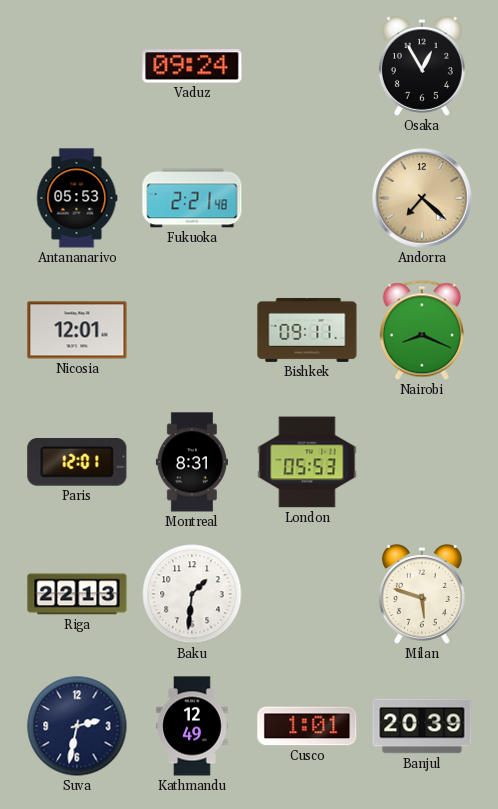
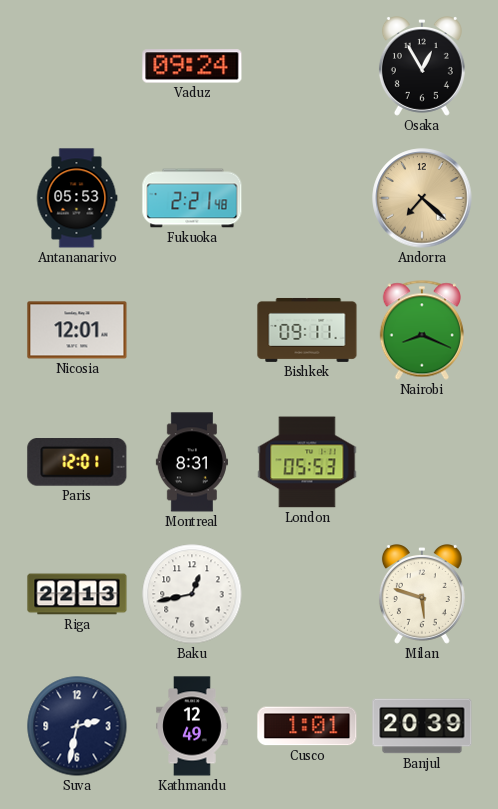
Baku: 1:31 -> 12:43
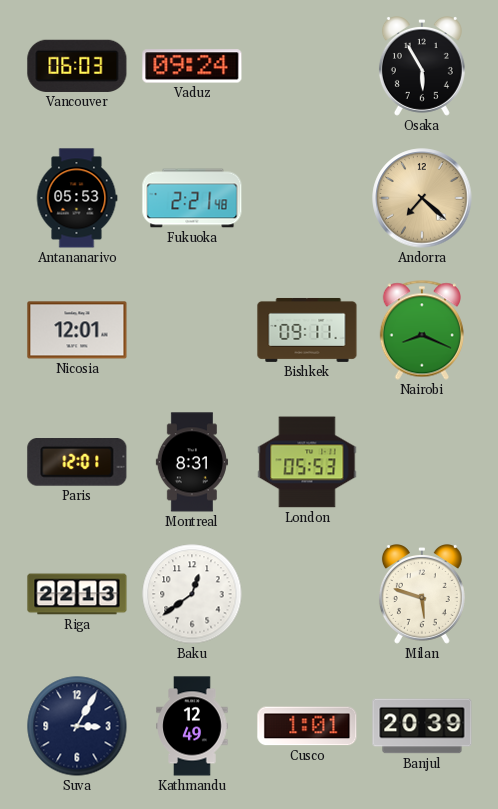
Vancouver: none -> 06:03
Osaka: 12:55 -> 5:55
Baku: 12:43 -> 12:39
Suva: 2:32 -> 3:05
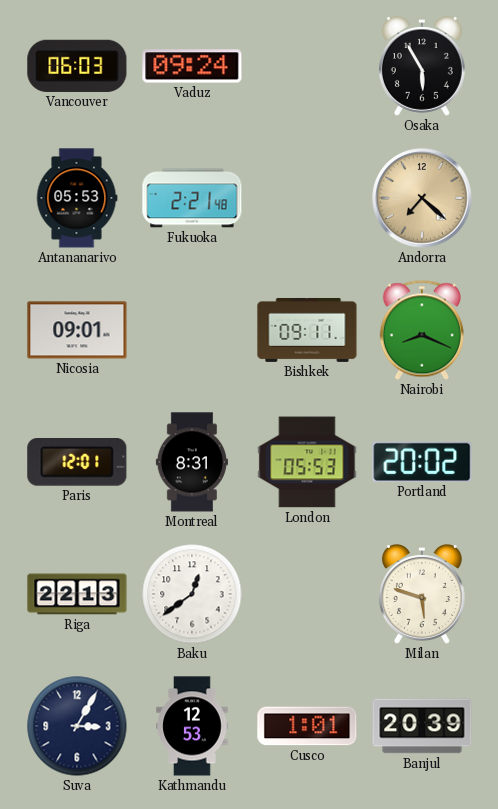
Nicosia: 12:01 -> 09:01
Portland: none -> 20:02
Kathmandu: 12:49 -> 12:53
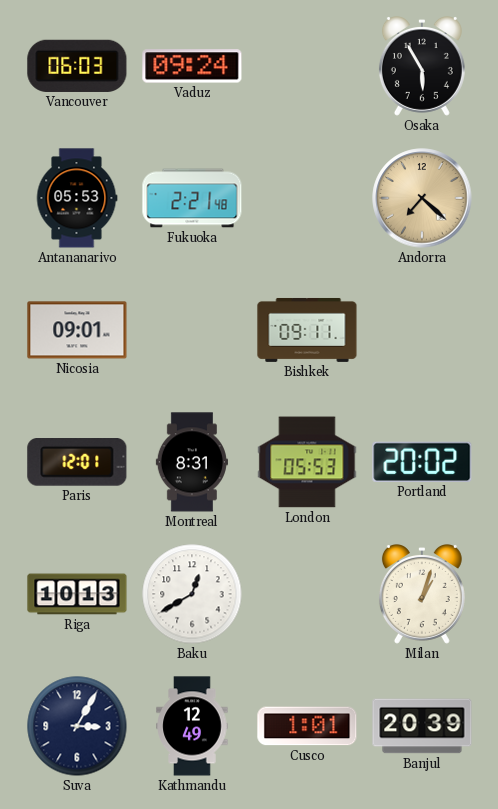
Nairobi: 8:19 -> none
Riga: 22:13 -> 10:13
Baku: 12:39 -> 12:40
Milan: 5:48 -> 1:03
Kathmandu: 12:53 -> 12:49
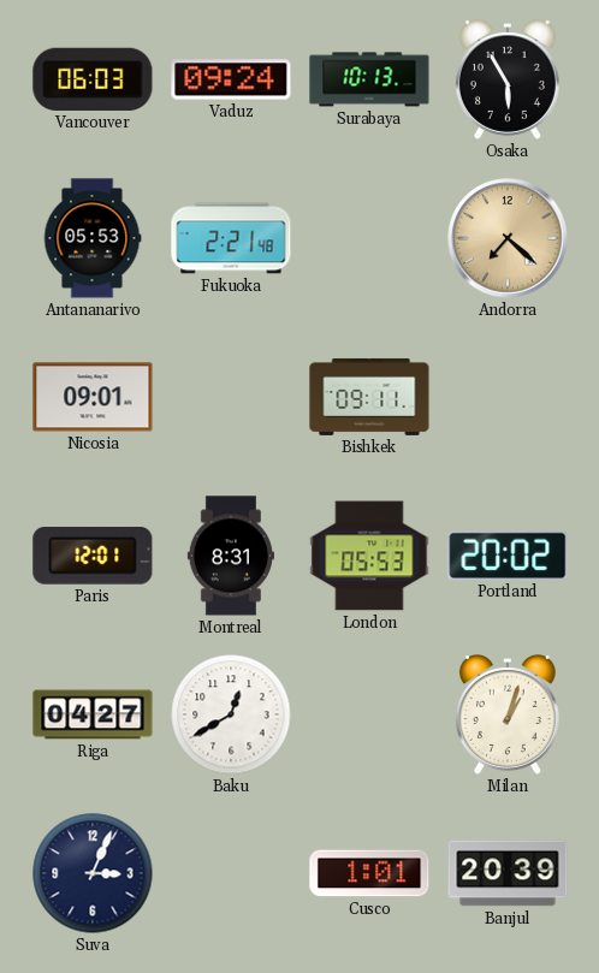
Surabaya: none -> 10:13
Riga: 10:13 -> 04:27
Suva: 3:05 -> 3:04
Kathmandu: 12:49 -> none
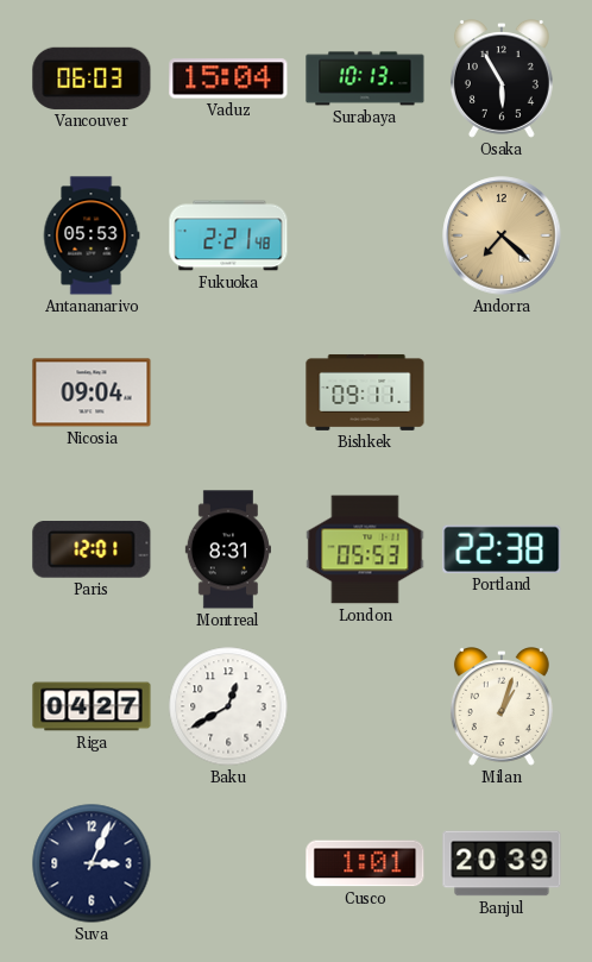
Vaduz: 09:24 -> 15:04
Nicosia: 09:01 -> 09:04
Portland: 20:02 -> 22:38
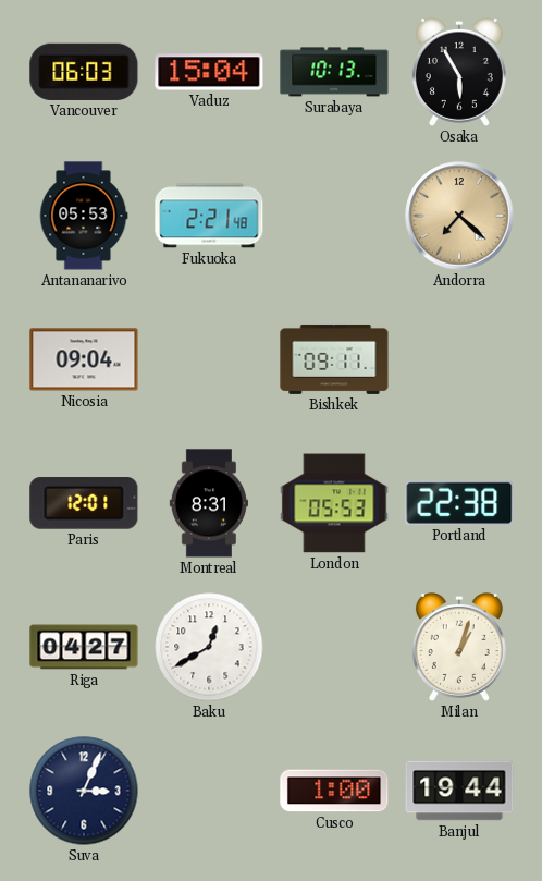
Cusco: 1:01 -> 1:00
Banjul: 20:39 -> 19:44
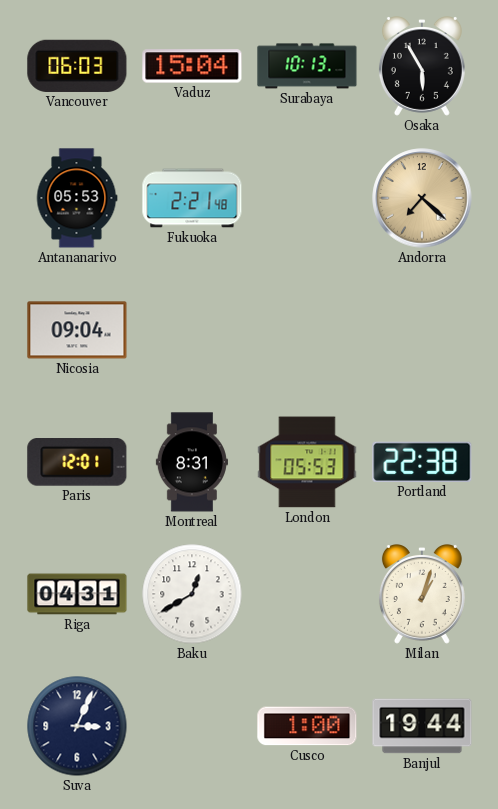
Bishkek: 09:11 -> none
Riga: 04:27 -> 04:31
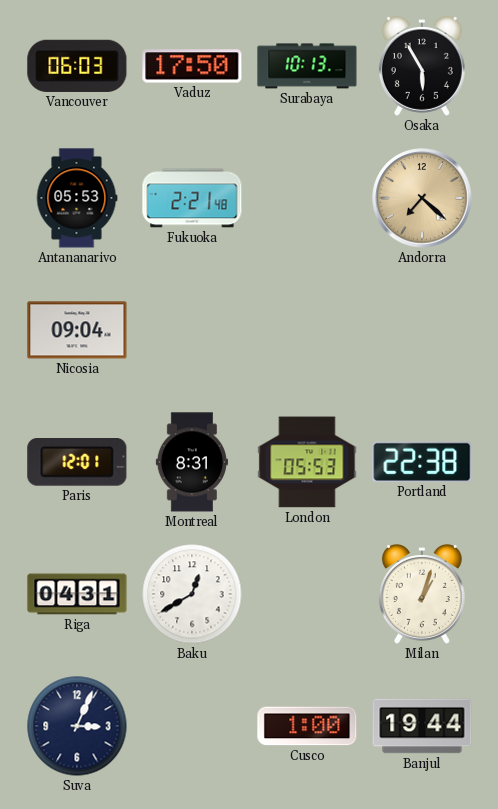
Vaduz: 15:04 -> 17:50
